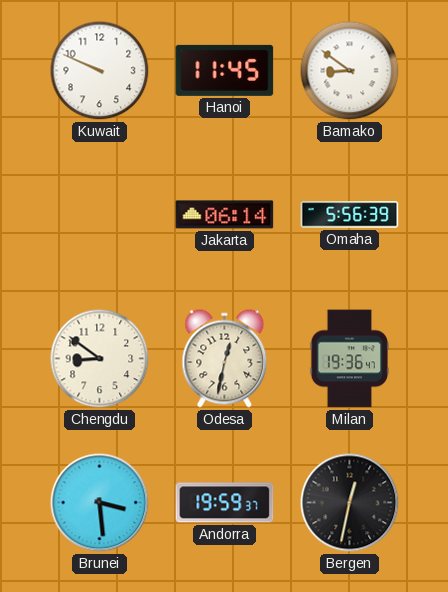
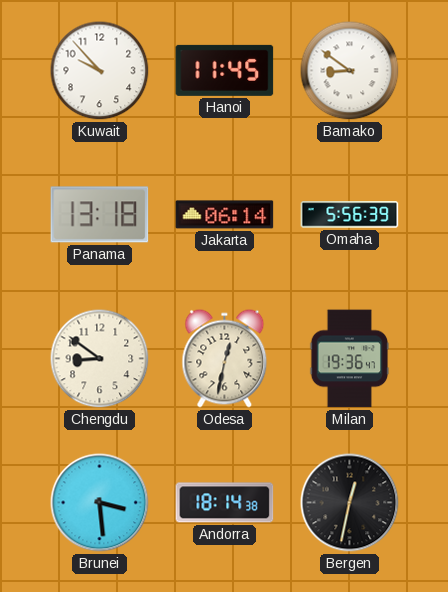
Kuwait: 9:49 -> 9:53
Panama: none -> 13:18
Andorra: 19:59 -> 18:14
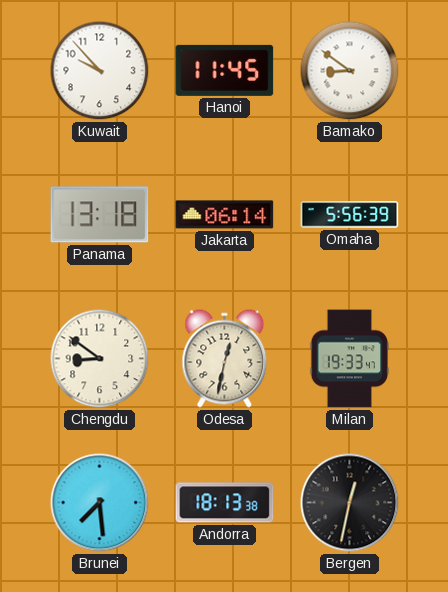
Milan: 19:36 -> 19:33
Brunei: 3:29 -> 7:29
Andorra: 18:14 -> 18:13
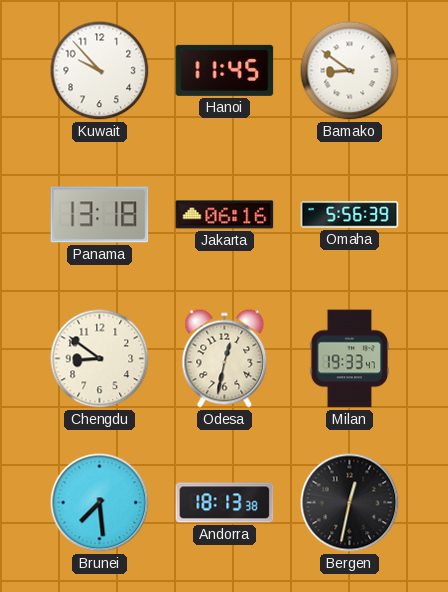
Jakarta: 06:14 -> 06:16
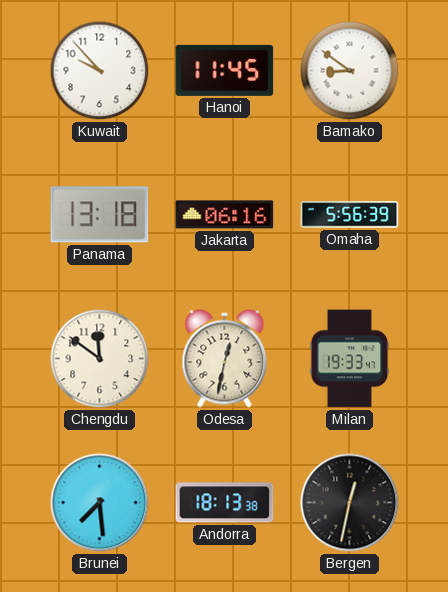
Chengdu: 8:51 -> 11:51
